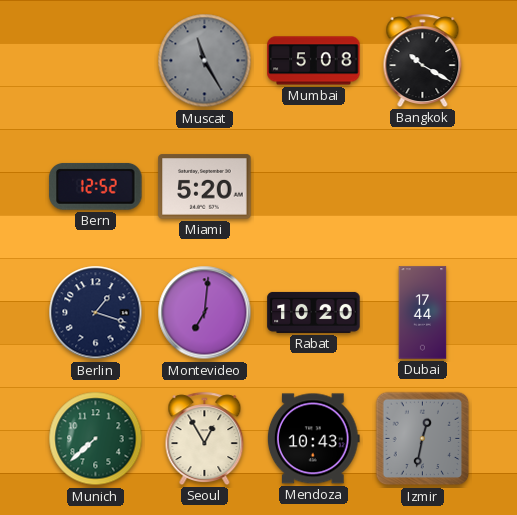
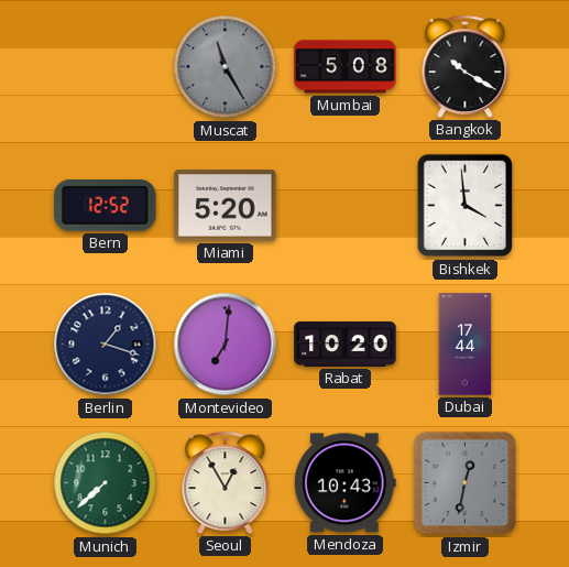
Bishkek: none -> 3:59
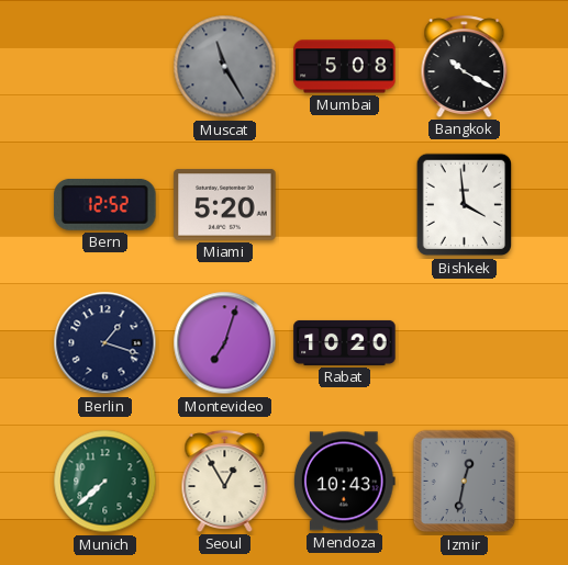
Montevideo: 7:01 -> 7:03
Dubai: 17:44 -> none
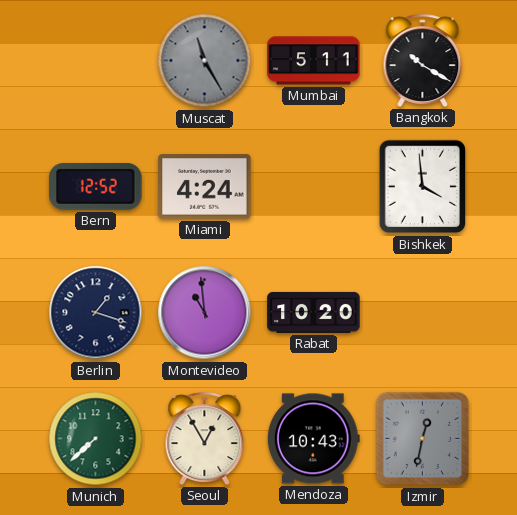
Mumbai: 5:08 -> 5:11
Miami: 5:20 -> 4:24
Montevideo: 7:03 -> 10:59
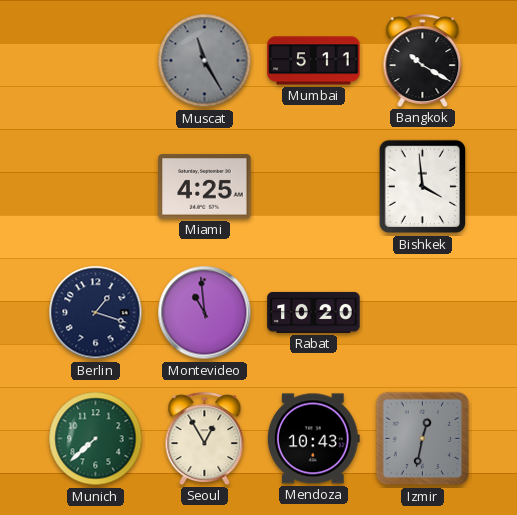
Bern: 12:52 -> none
Miami: 4:24 -> 4:25
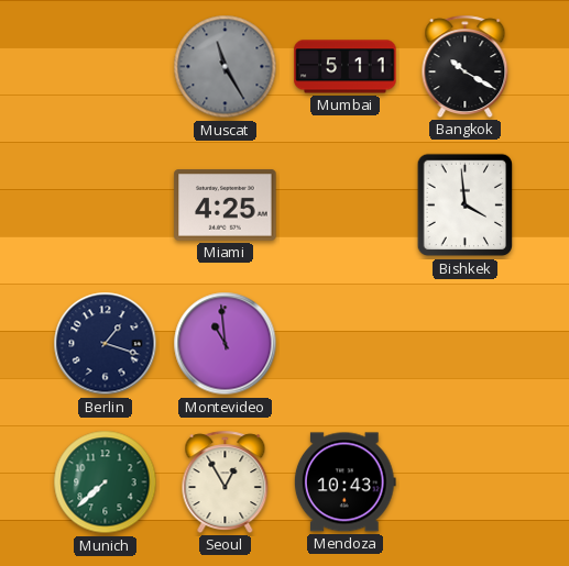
Rabat: 10:20 -> none
Izmir: 12:32 -> none
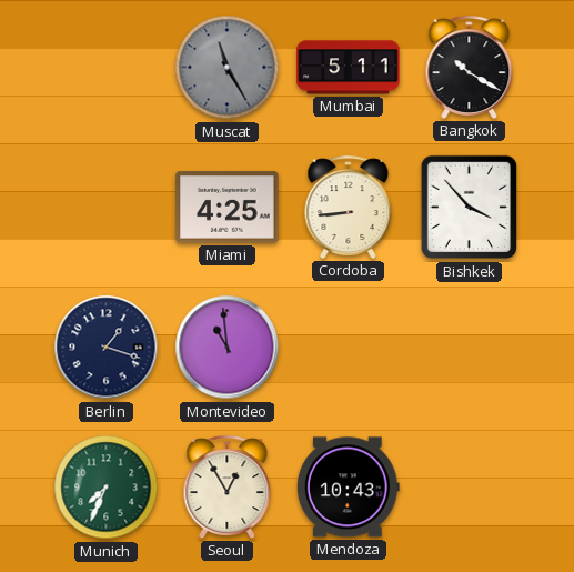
Cordoba: none -> 8:44
Bishkek: 3:59 -> 3:53
Munich: 7:38 -> 7:34
